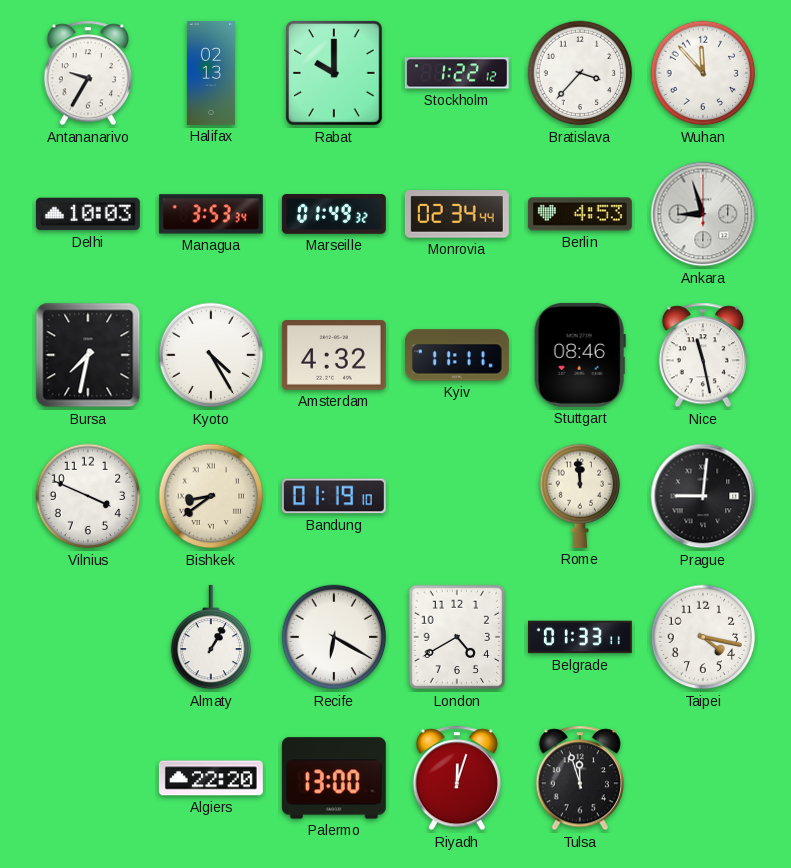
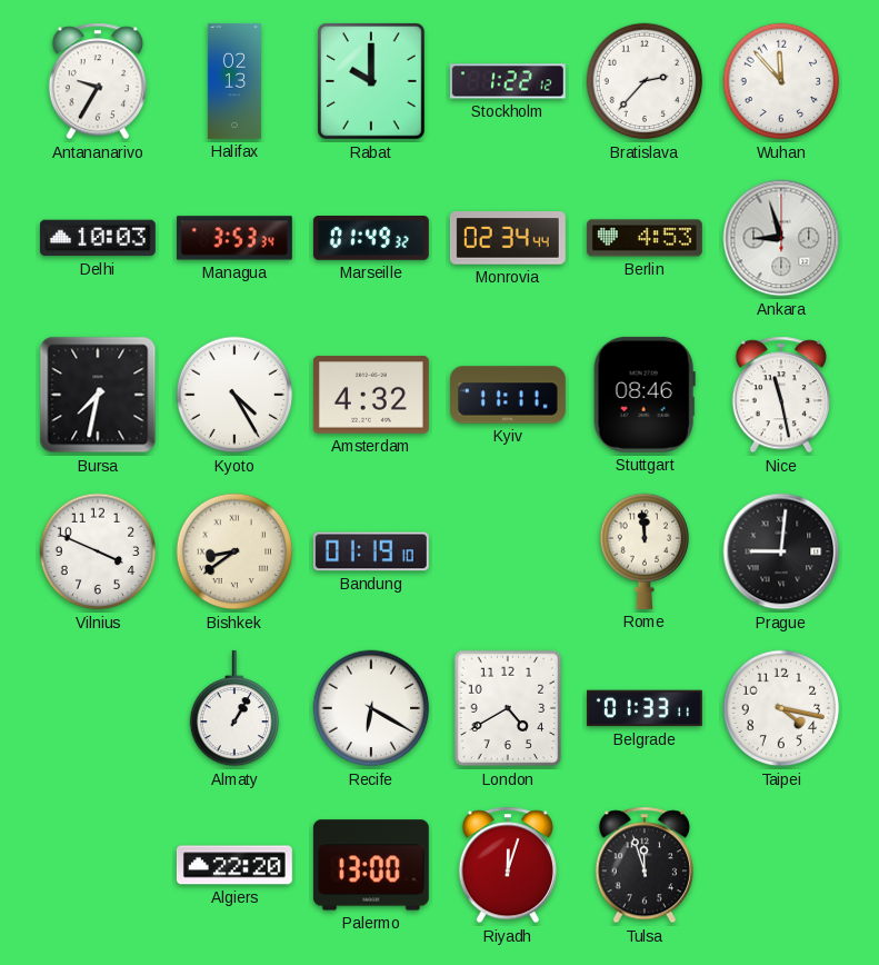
Bratislava: 3:37 -> 2:37
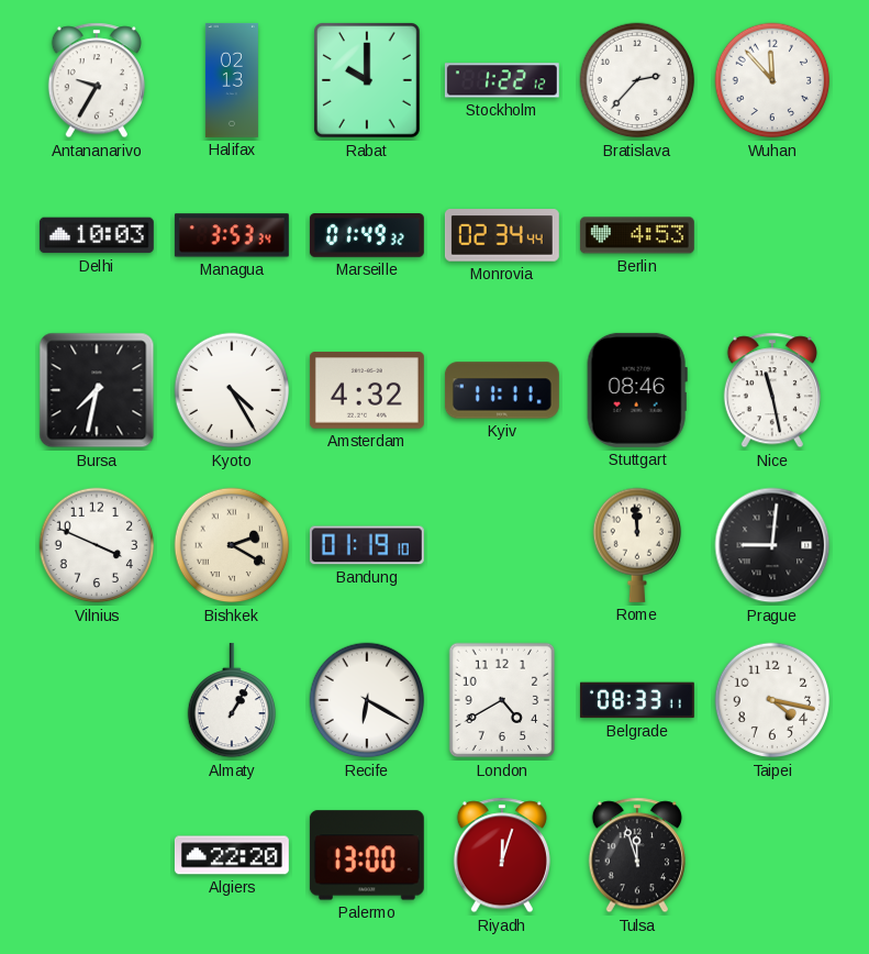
Ankara: 8:57 -> none
Bishkek: 8:39 -> 2:20
Belgrade: 01:33 -> 08:33
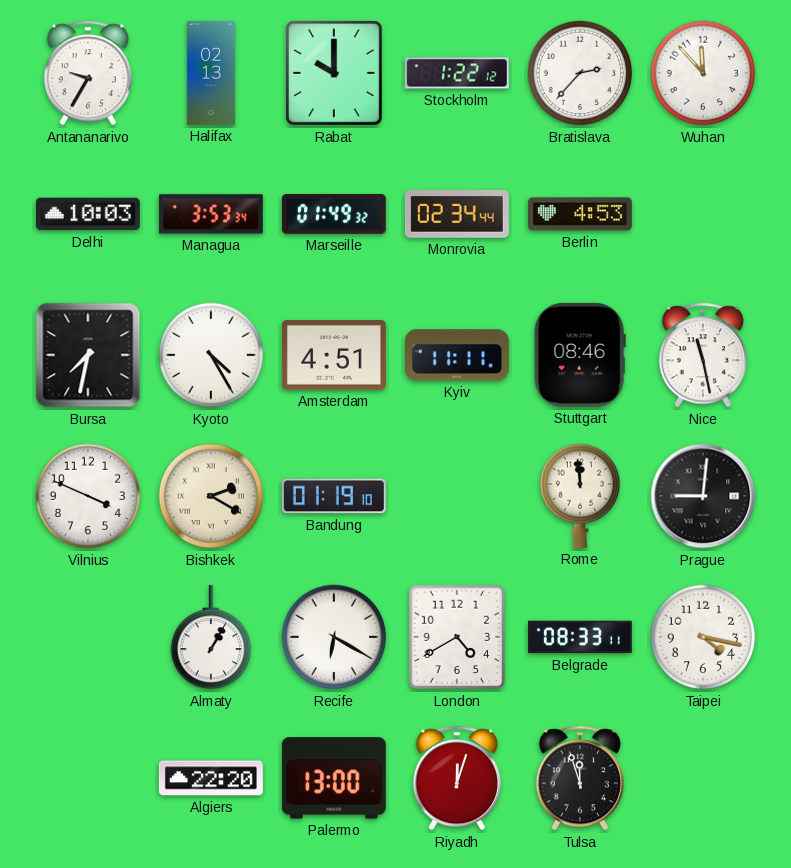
Amsterdam: 4:32 -> 4:51
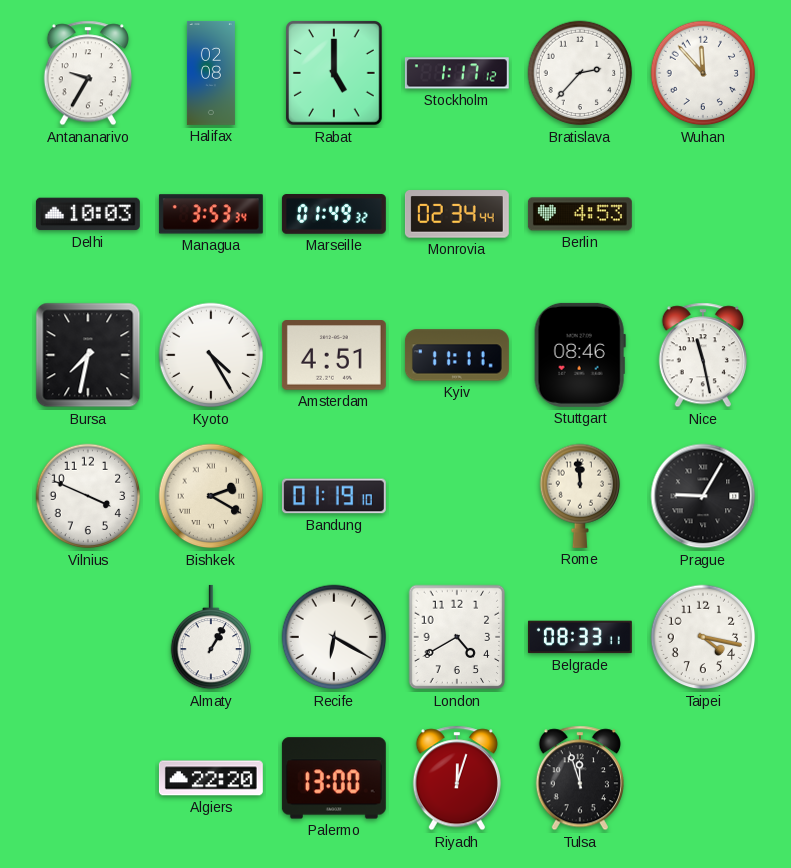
Halifax: 02:13 -> 02:08
Rabat: 10:00 -> 5:00
Stockholm: 1:22 -> 1:17
Prague: 9:01 -> 9:05
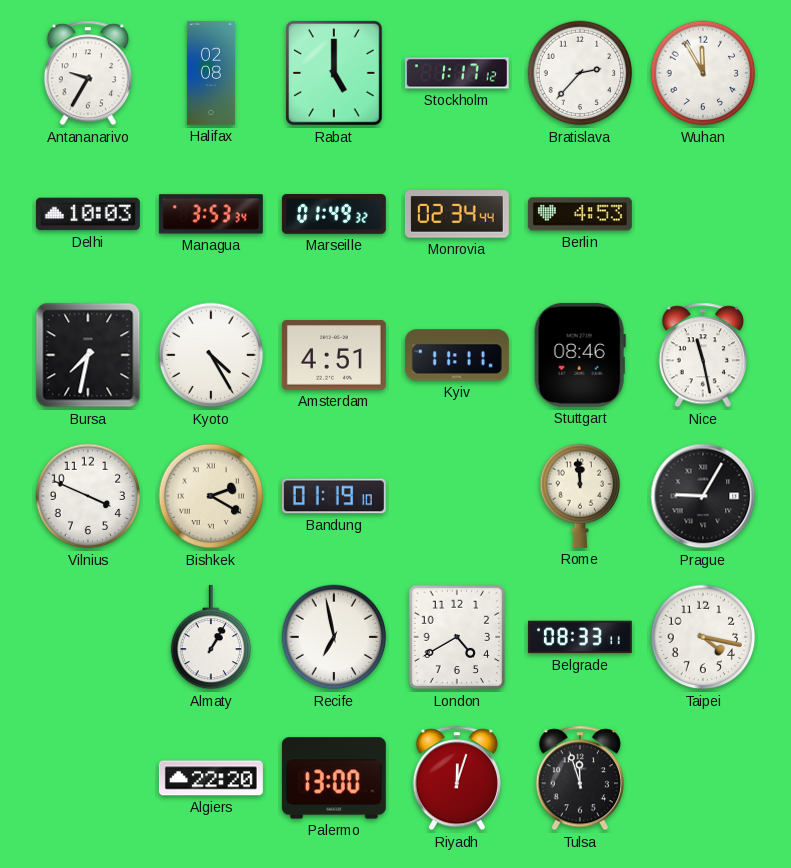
Wuhan: 11:53 -> 11:55
Recife: 6:20 -> 6:58
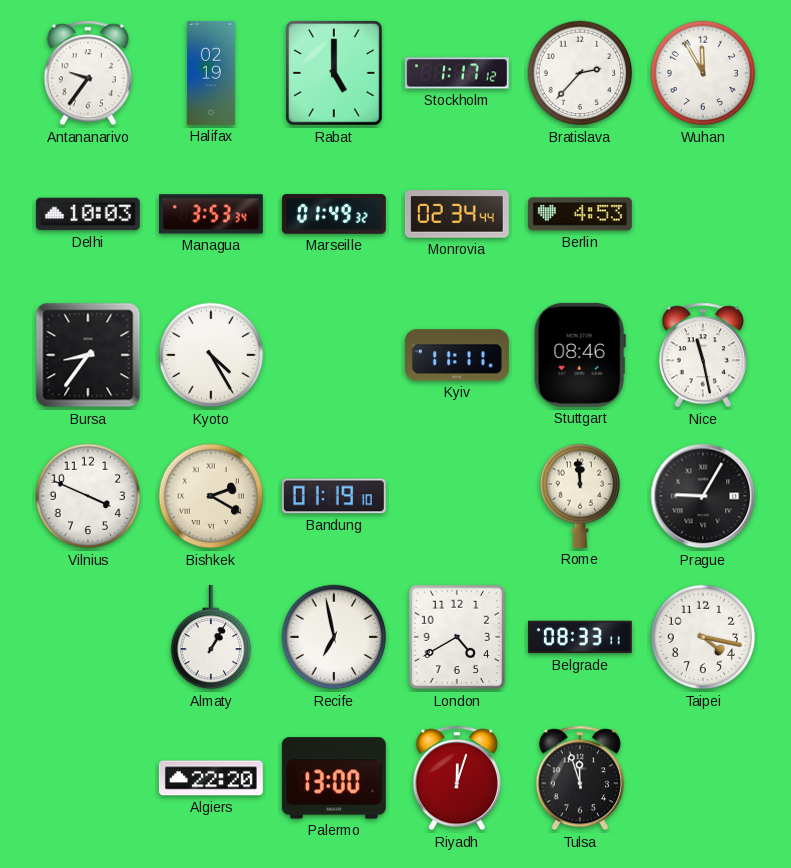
Antananarivo: 9:35 -> 9:36
Halifax: 02:08 -> 02:19
Bursa: 7:32 -> 8:36
Amsterdam: 4:51 -> none
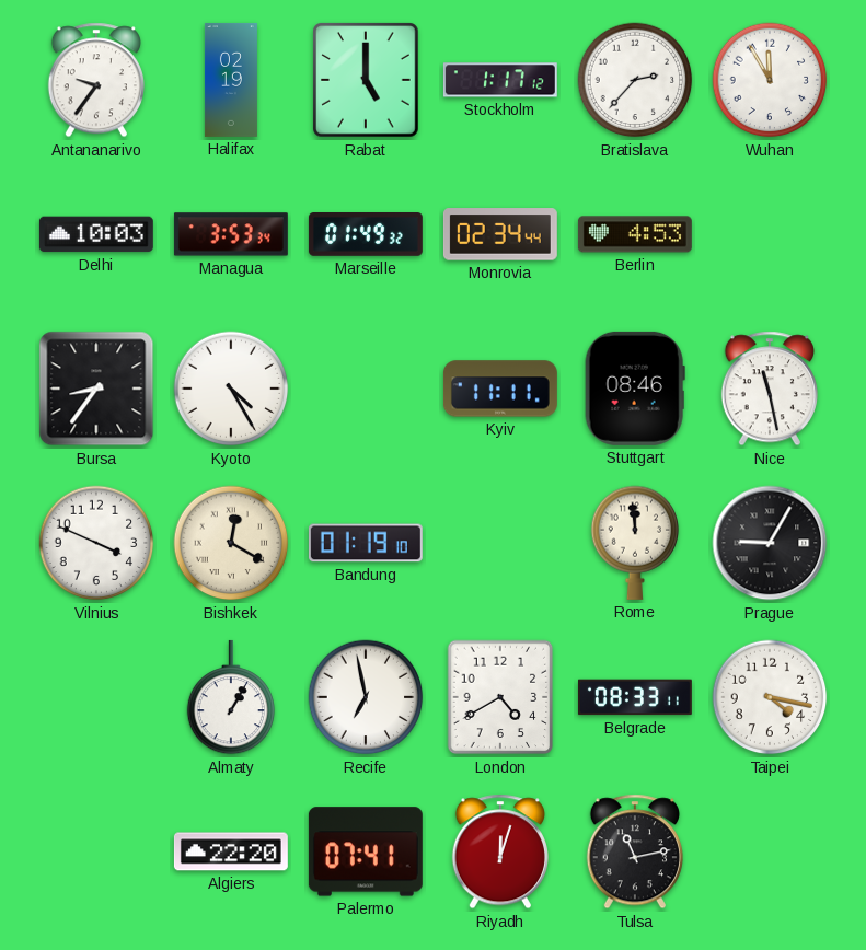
Bishkek: 2:20 -> 12:20
Palermo: 13:00 -> 07:41
Tulsa: 11:57 -> 11:13
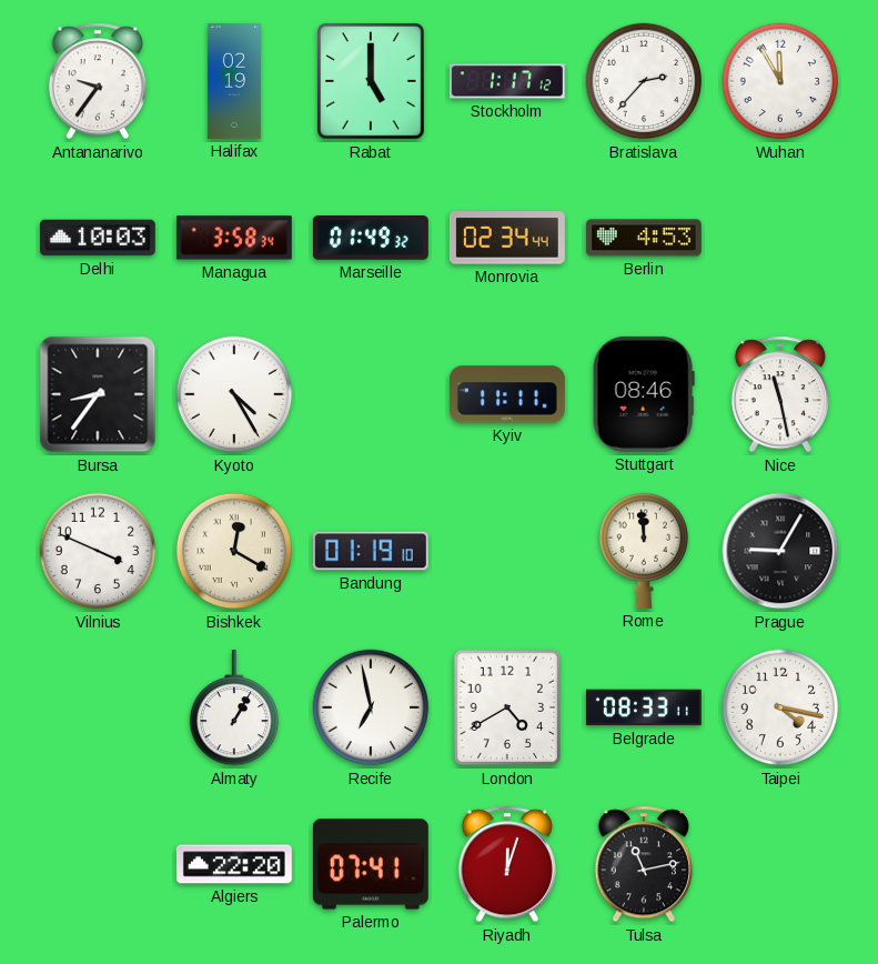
Managua: 3:53 -> 3:58
